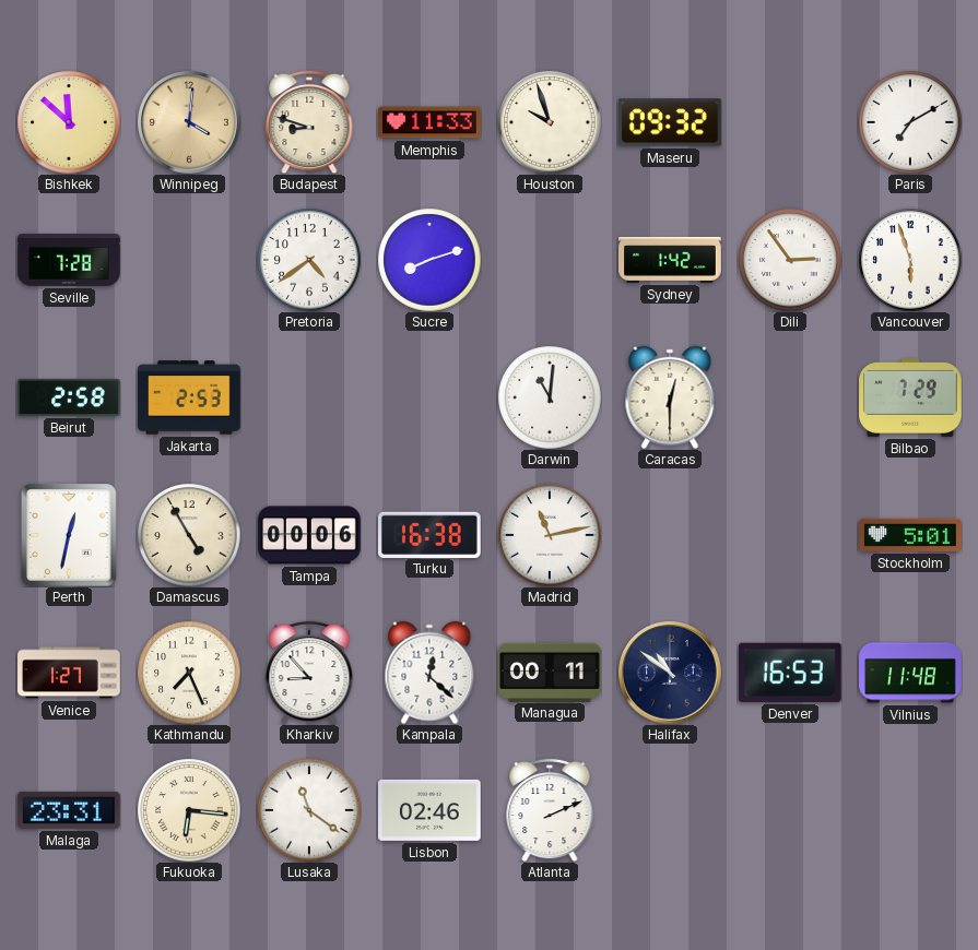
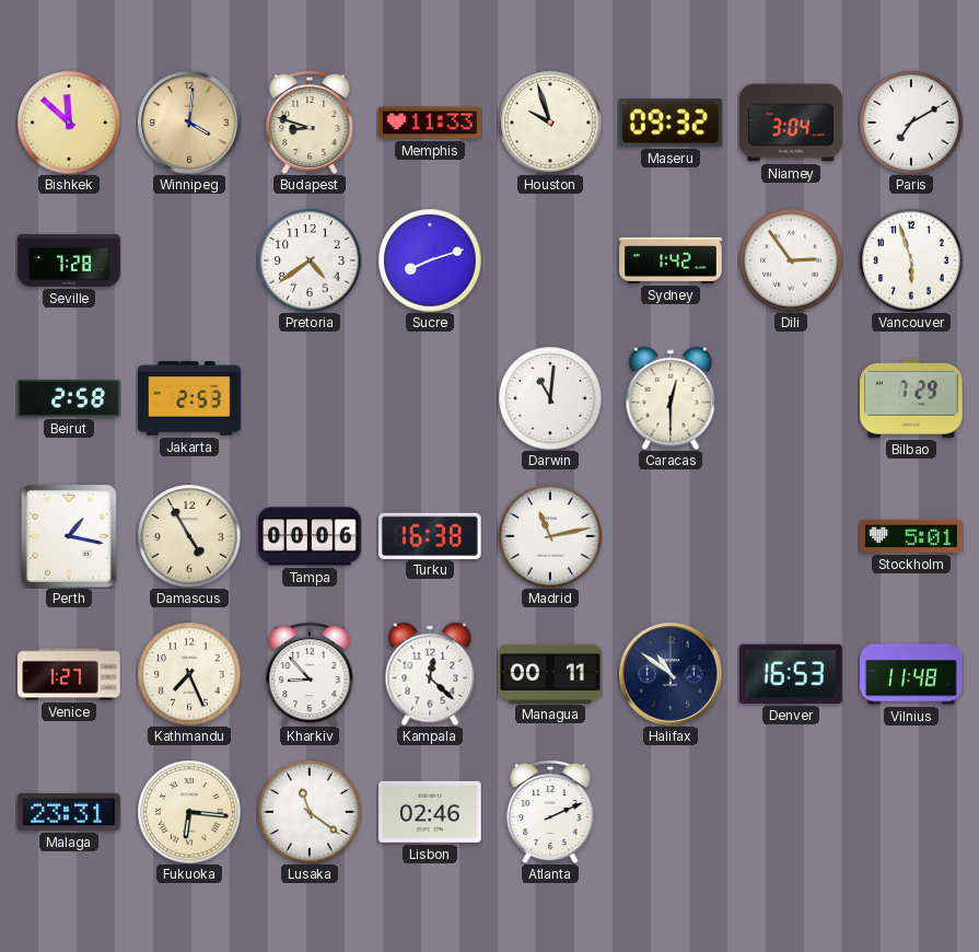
Niamey: none -> 3:04
Perth: 12:32 -> 1:17
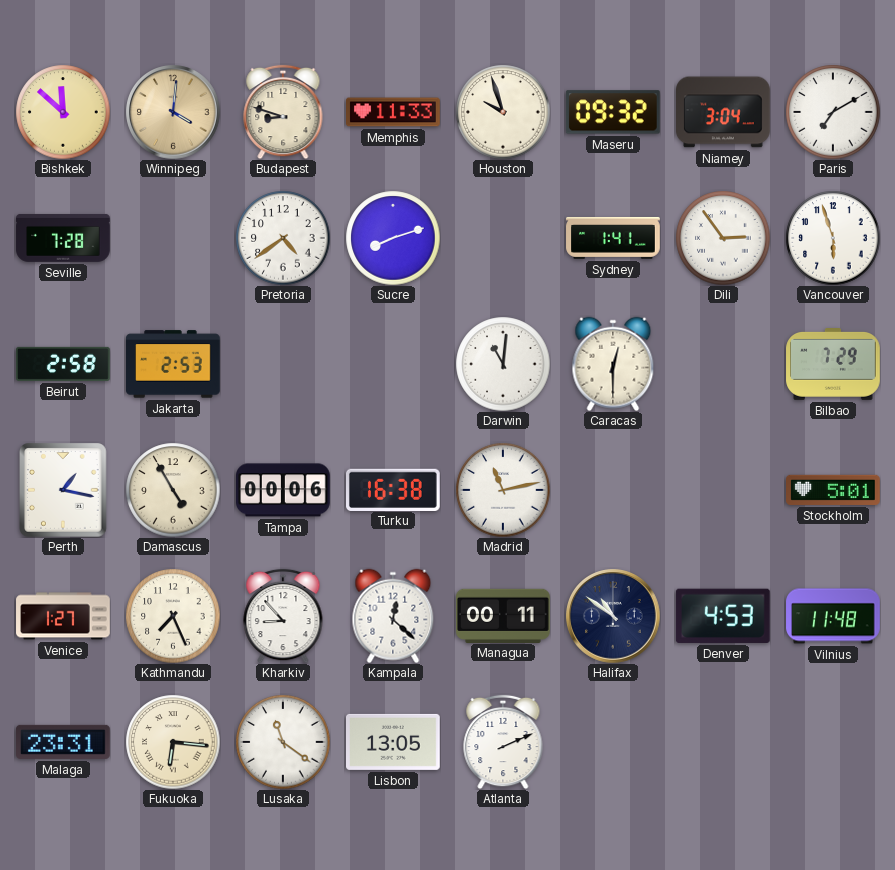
Sydney: 1:42 -> 1:41
Denver: 16:53 -> 4:53
Lisbon: 02:46 -> 13:05
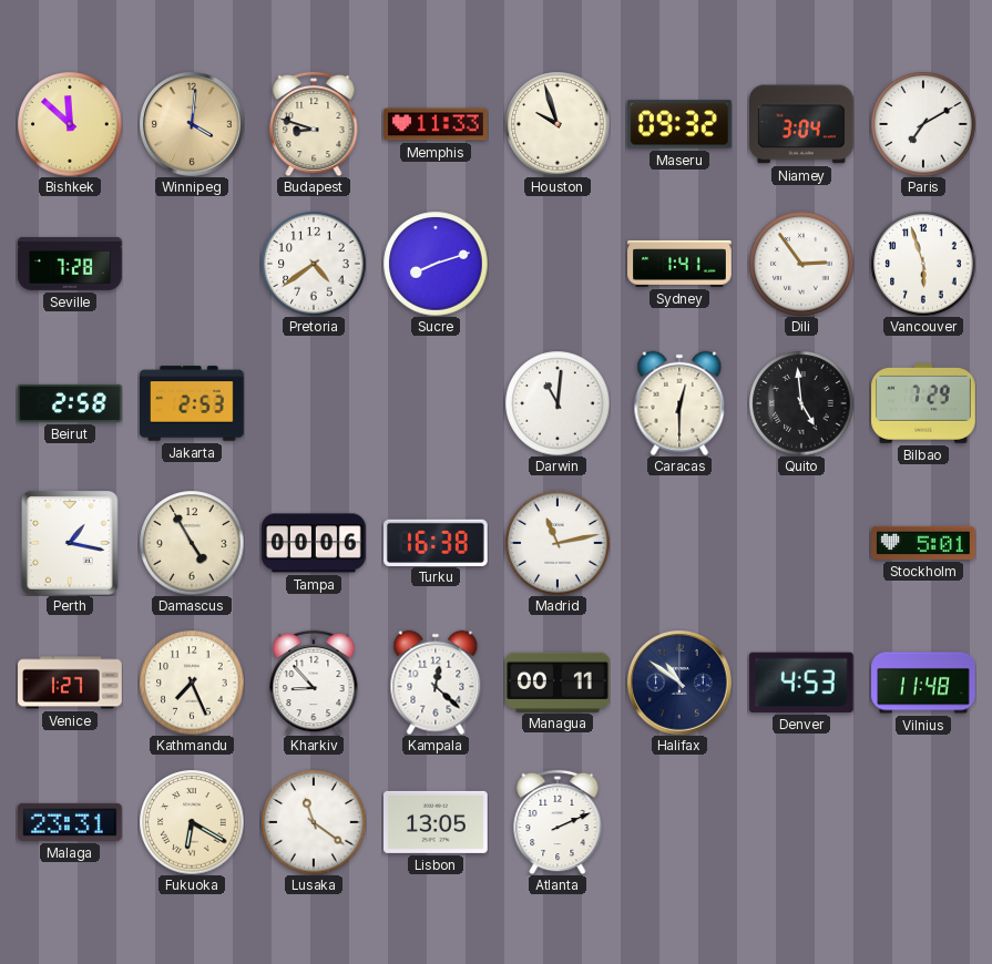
Quito: none -> 4:59
Fukuoka: 6:16 -> 6:20
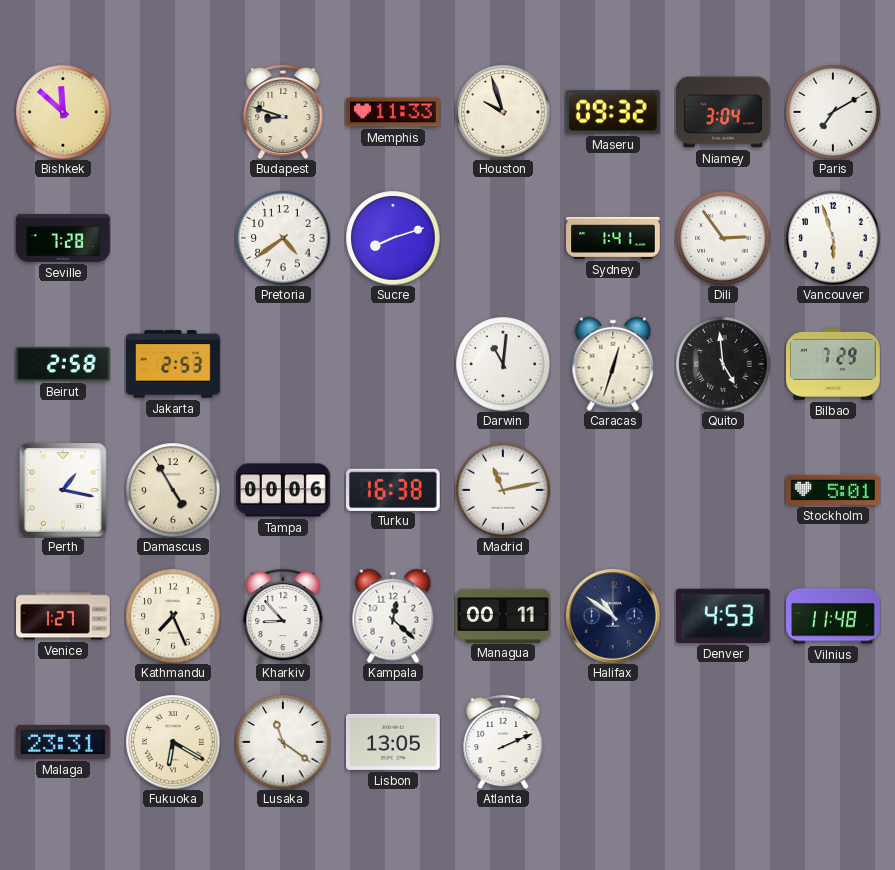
Winnipeg: 4:01 -> none
Caracas: 12:30 -> 12:33
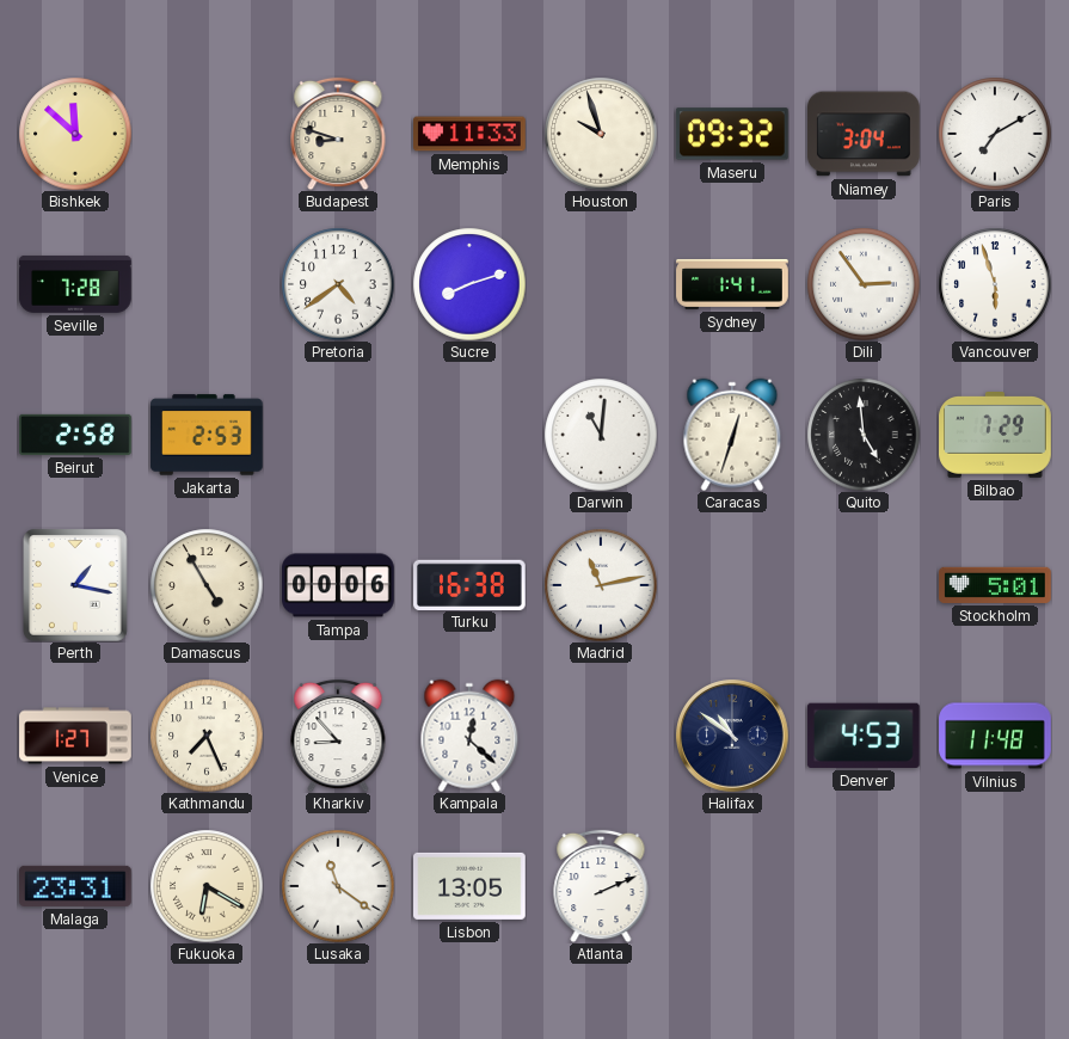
Managua: 00:11 -> none
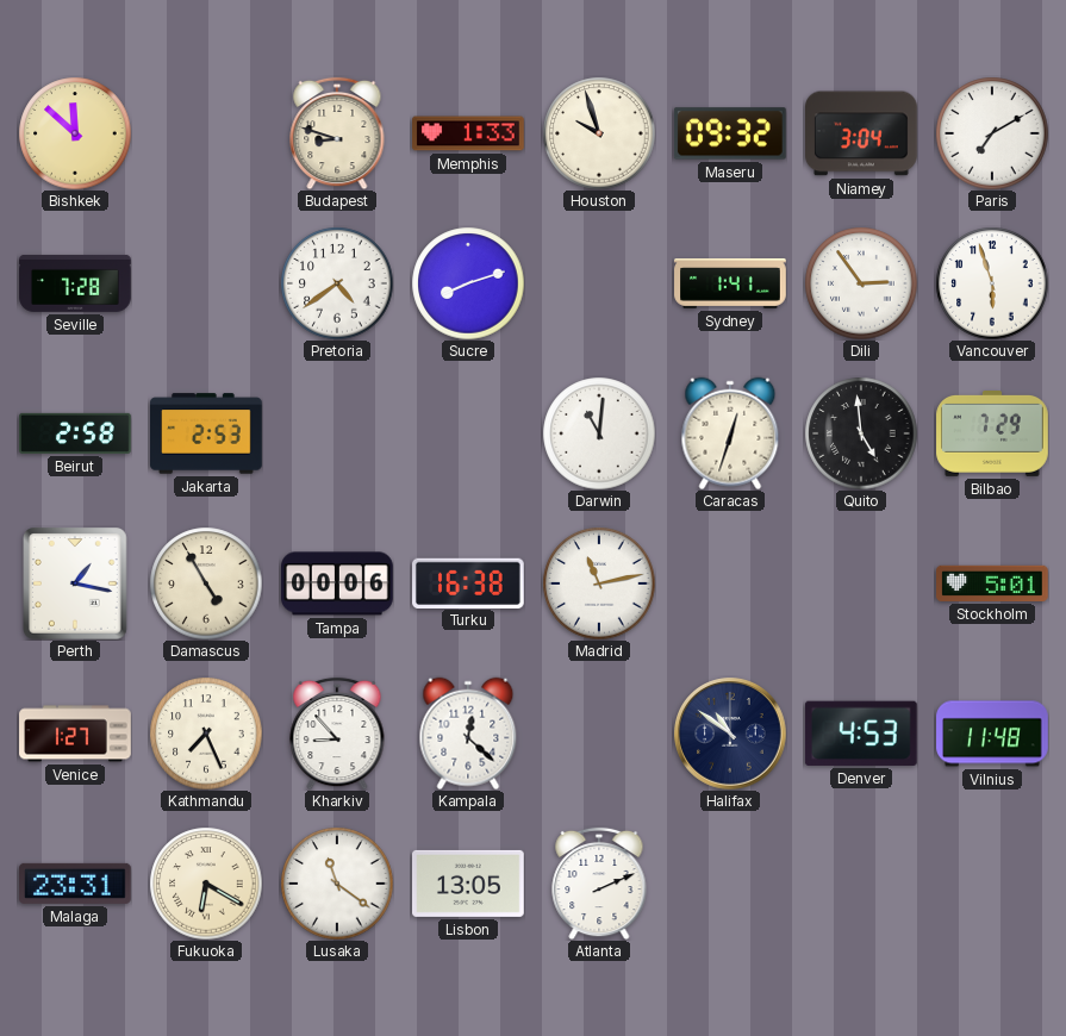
Memphis: 11:33 -> 1:33
